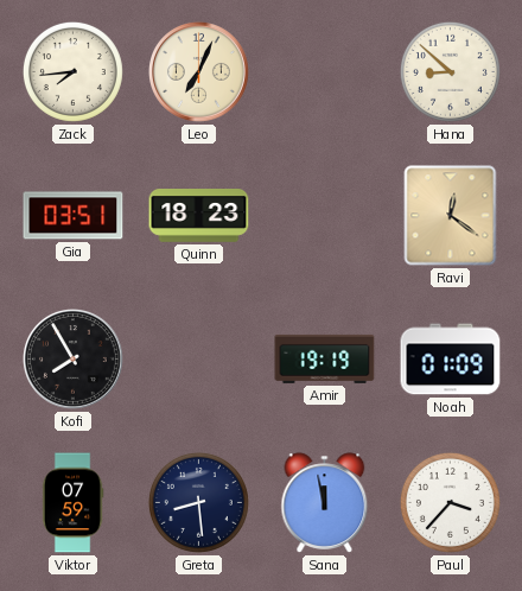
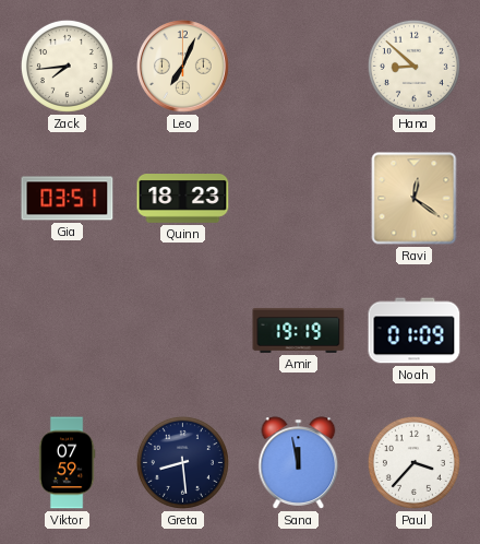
Kofi: 7:55 -> none
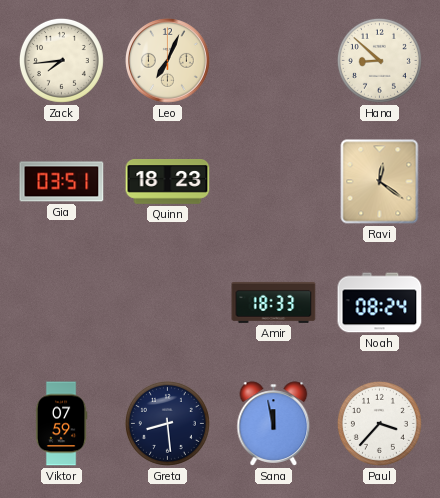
Amir: 19:19 -> 18:33
Noah: 01:09 -> 08:24
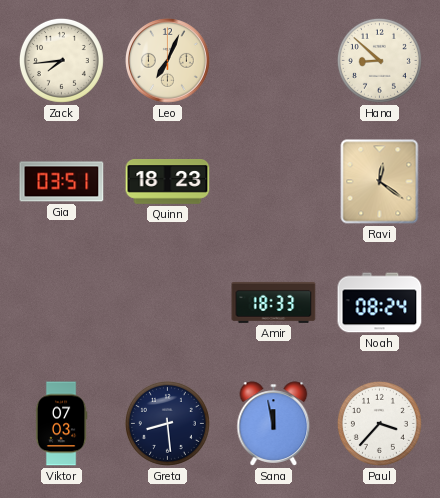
Viktor: 07:59 -> 07:03
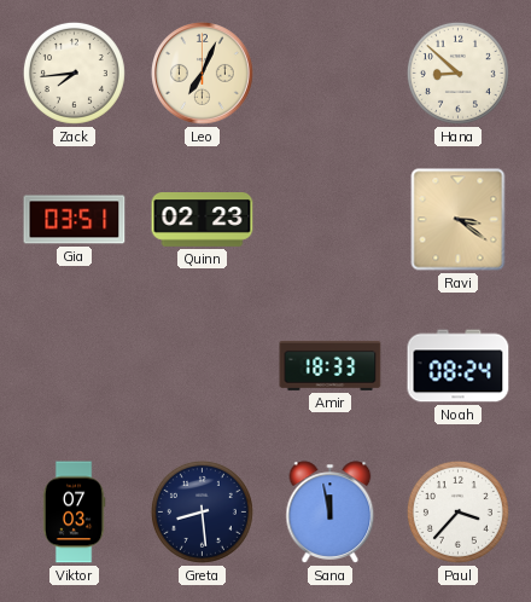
Quinn: 18:23 -> 02:23
Ravi: 12:21 -> 3:21
